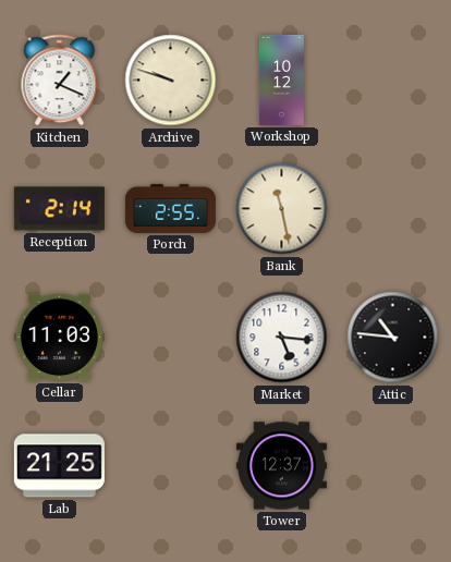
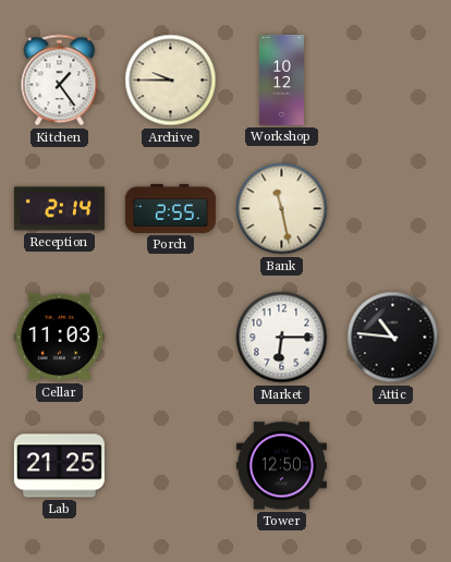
Kitchen: 1:19 -> 1:24
Archive: 9:48 -> 9:45
Market: 5:16 -> 6:15
Tower: 12:37 -> 12:50
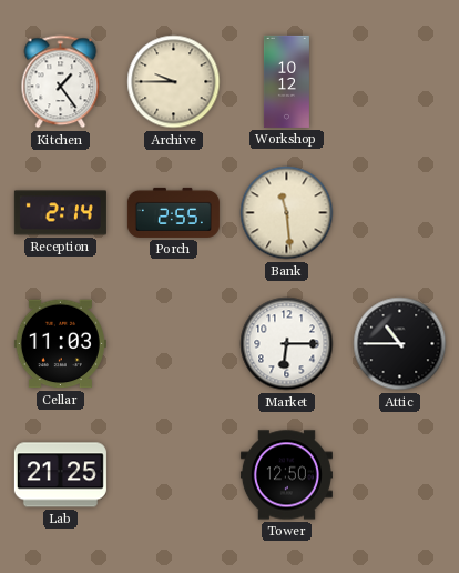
Bank: 11:28 -> 11:29
Attic: 10:46 -> 10:45
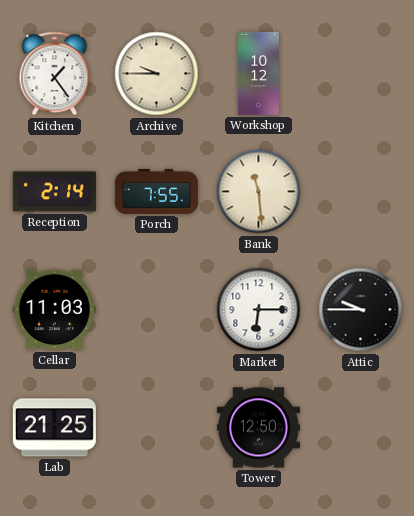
Porch: 2:55 -> 7:55
Attic: 10:45 -> 9:45
